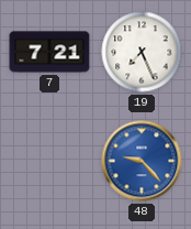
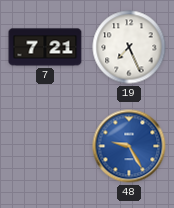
48: 9:23 -> 9:25
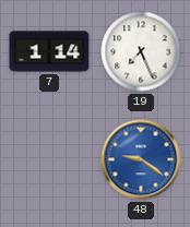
7: 7:21 -> 1:14
48: 9:25 -> 9:21
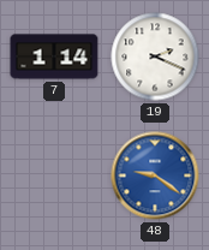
19: 7:26 -> 2:19
